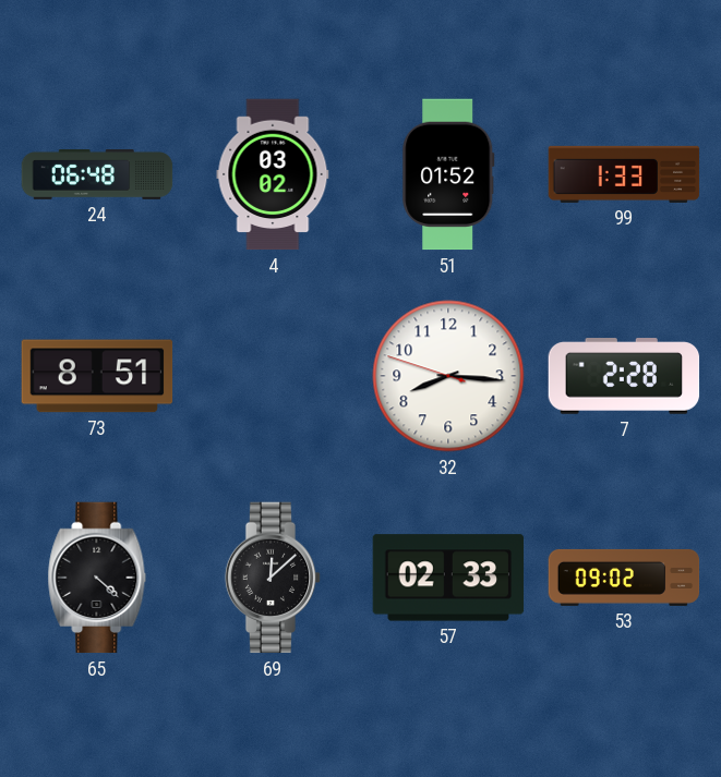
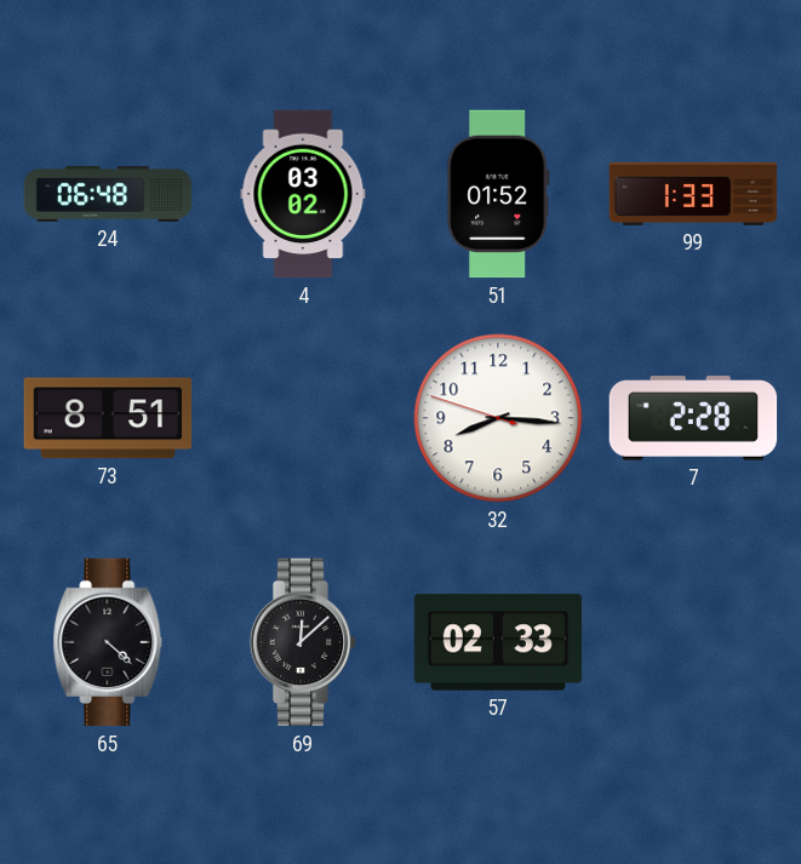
53: 09:02 -> none
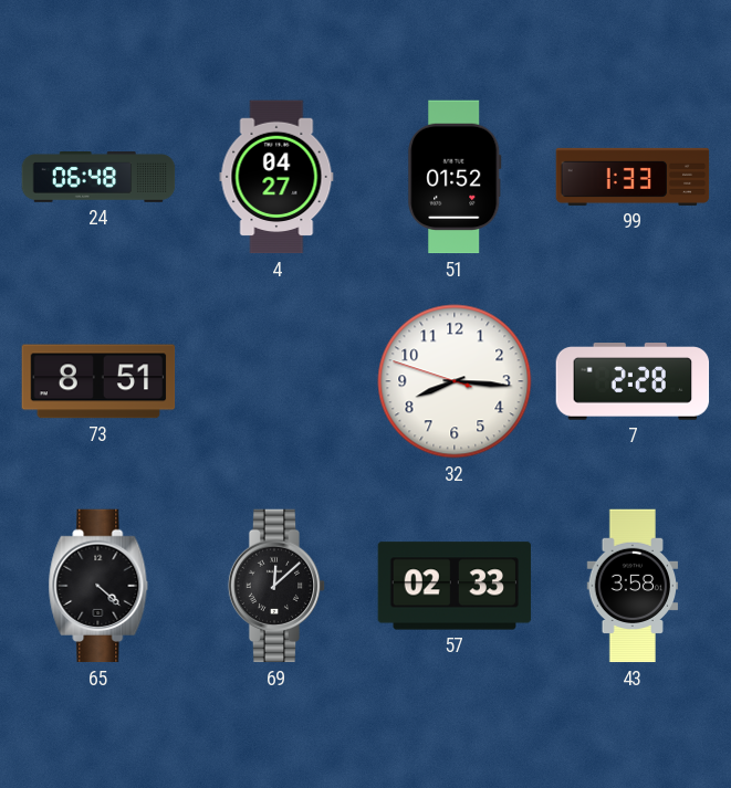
4: 03:02 -> 04:27
43: none -> 3:58
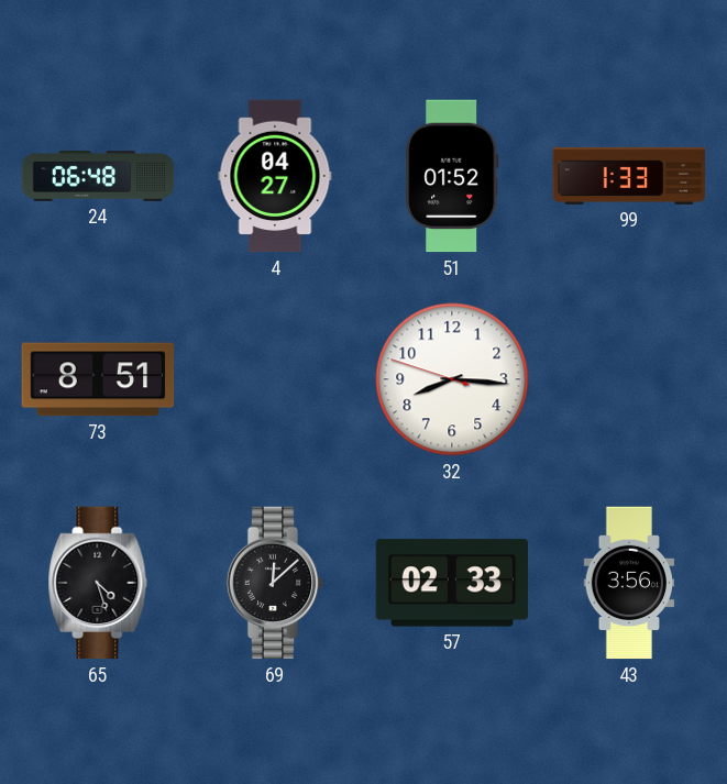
7: 2:28 -> none
65: 4:22 -> 4:27
43: 3:58 -> 3:56
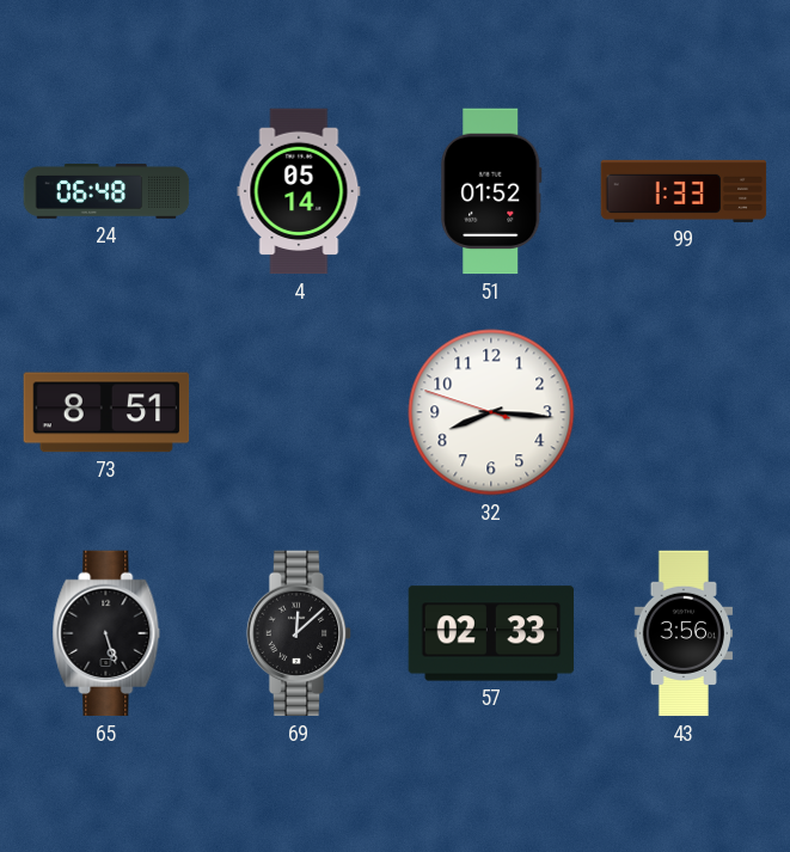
4: 04:27 -> 05:14
65: 4:27 -> 5:27
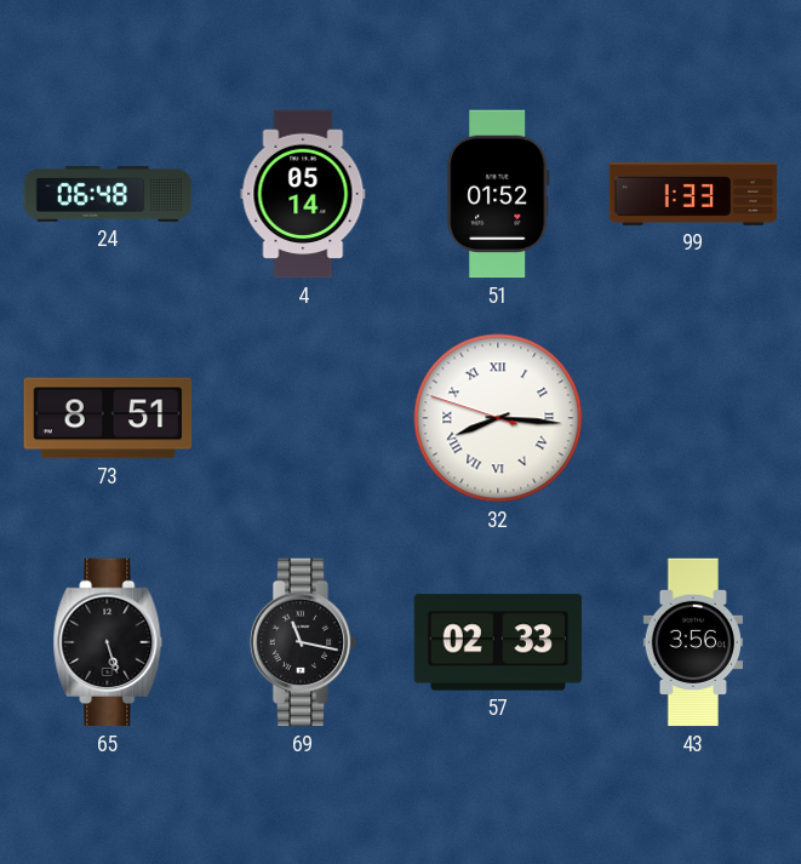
32 numerals: Arabic -> Roman
69: 12:08 -> 11:17
